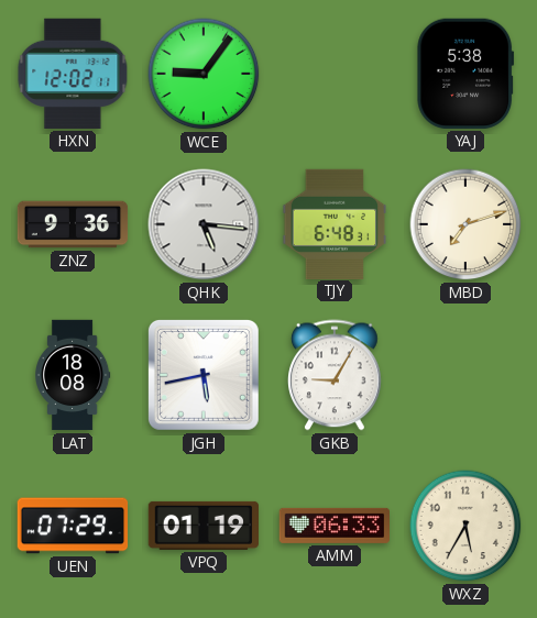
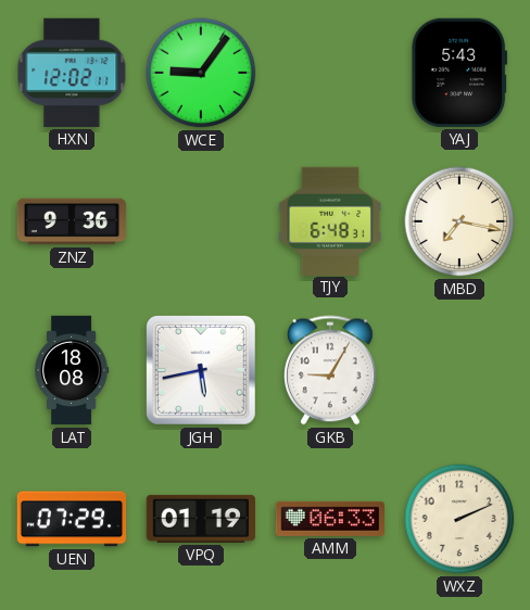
YAJ: 5:38 -> 5:43
QHK: 5:16 -> none
MBD: 7:12 -> 7:17
WXZ: 5:35 -> 2:11
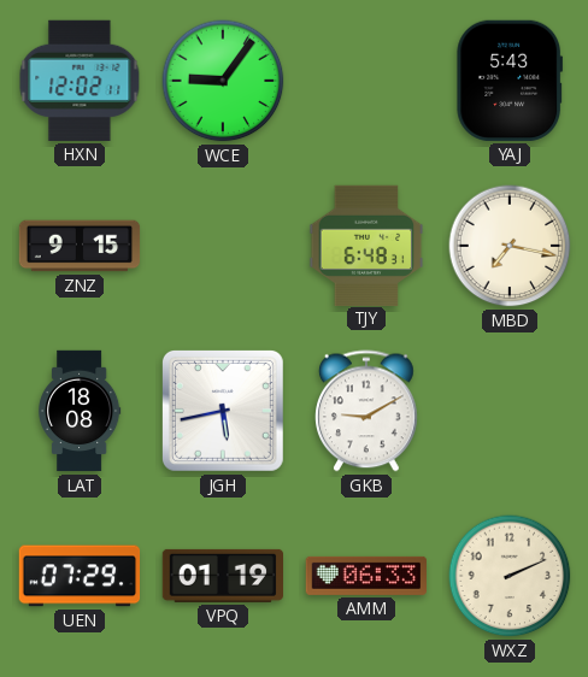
ZNZ: 9:36 -> 9:15
GKB: 9:05 -> 9:10
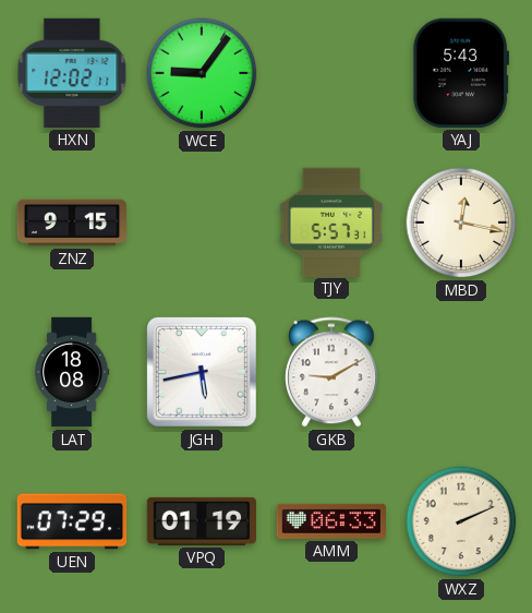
TJY: 6:48 -> 5:57
MBD: 7:17 -> 12:17
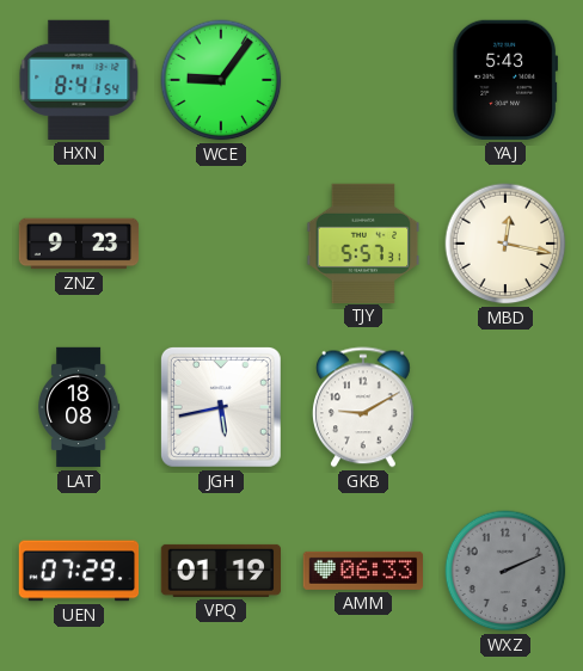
HXN: 12:02 -> 8:41
ZNZ: 9:15 -> 9:23
WXZ dial: cream -> grey
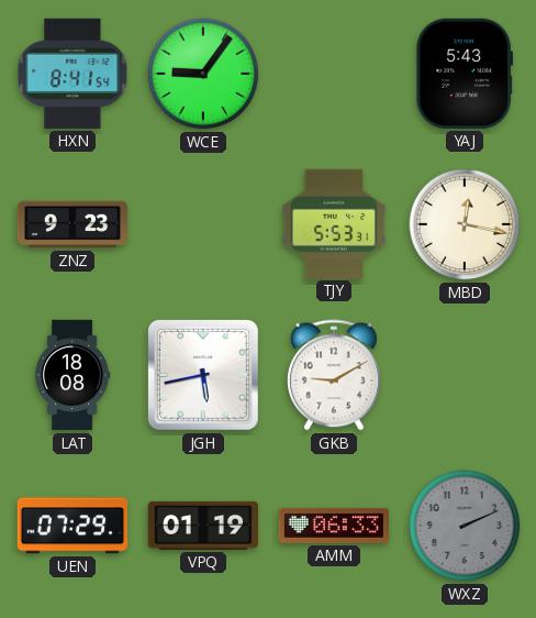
TJY: 5:57 -> 5:53
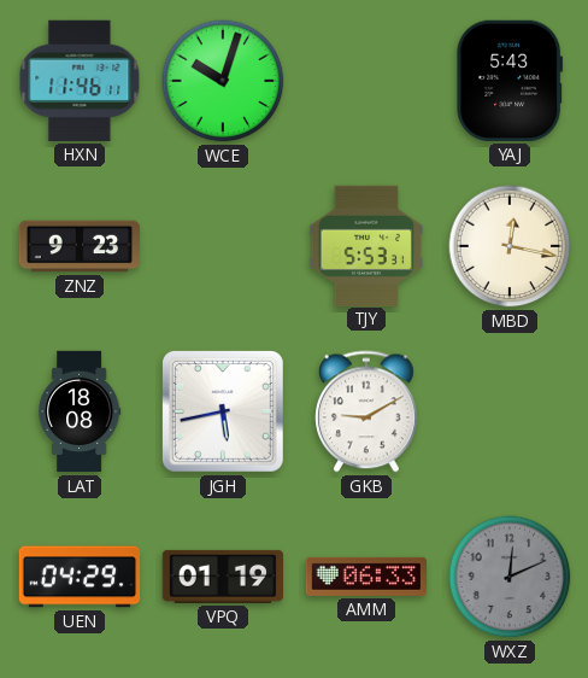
HXN: 8:41 -> 11:46
WCE: 9:06 -> 10:03
UEN: 07:29 -> 04:29
WXZ: 2:11 -> 12:11
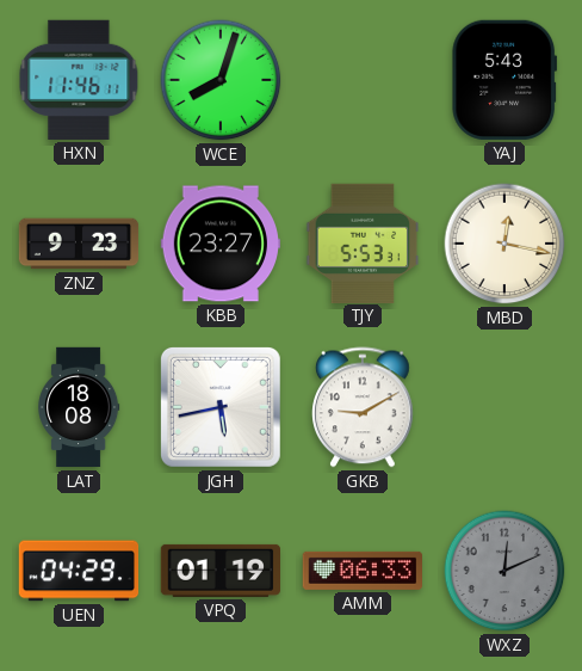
WCE: 10:03 -> 8:03
KBB: none -> 23:27
